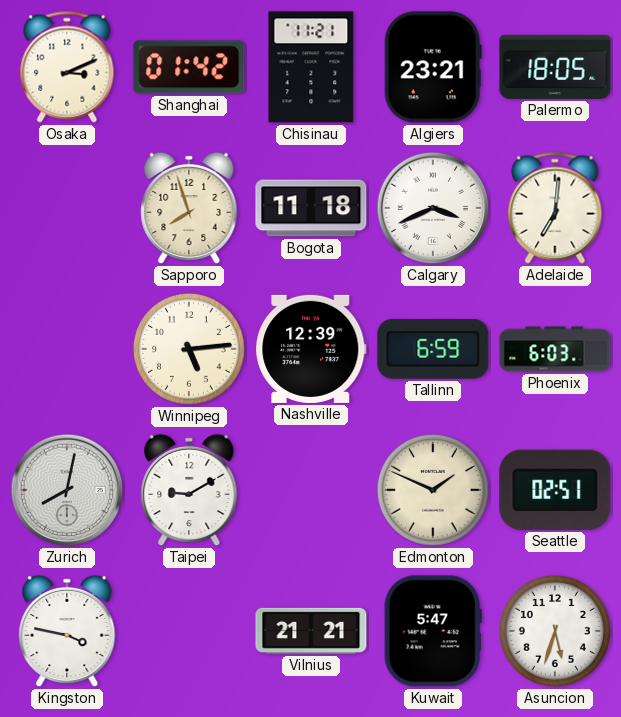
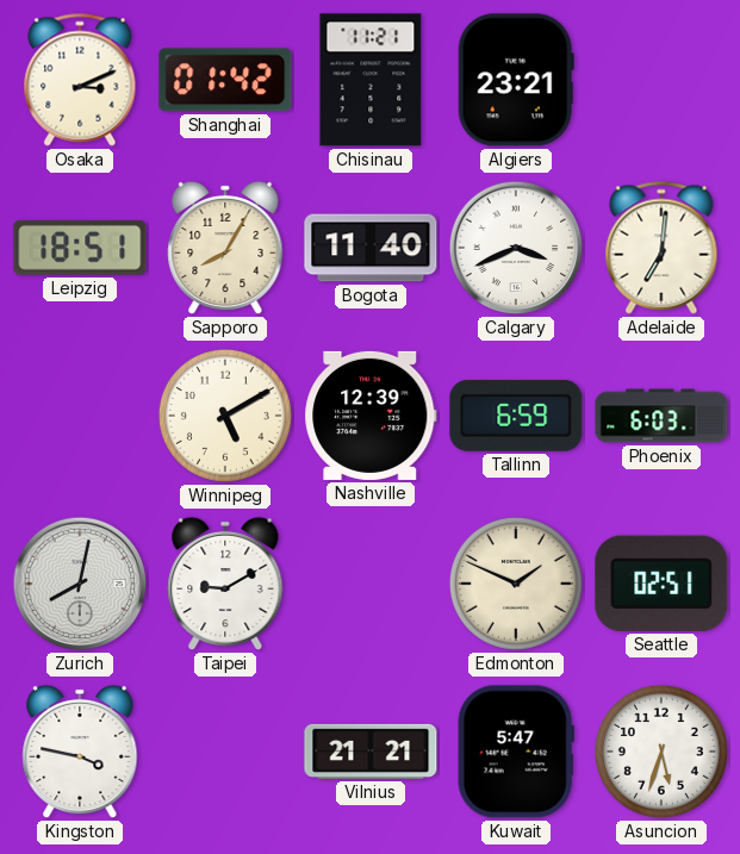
Palermo: 18:05 -> none
Leipzig: none -> 18:51
Sapporo: 7:57 -> 8:05
Bogota: 11:18 -> 11:40
Winnipeg: 5:14 -> 5:10
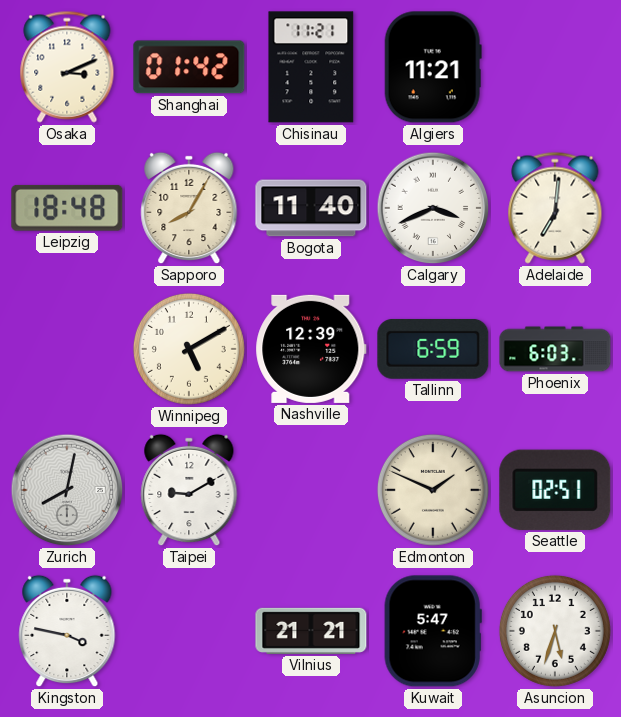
Algiers: 23:21 -> 11:21
Leipzig: 18:51 -> 18:48
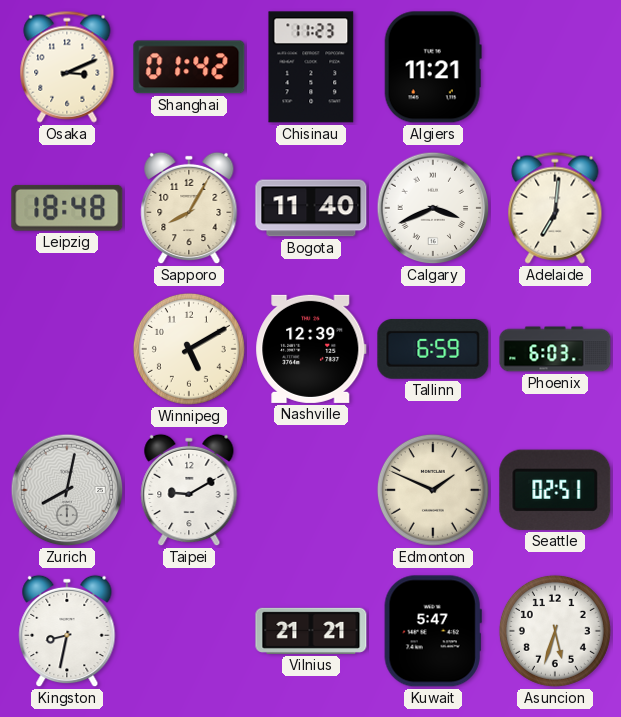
Chisinau: 11:21 -> 11:23
Kingston: 3:47 -> 8:32
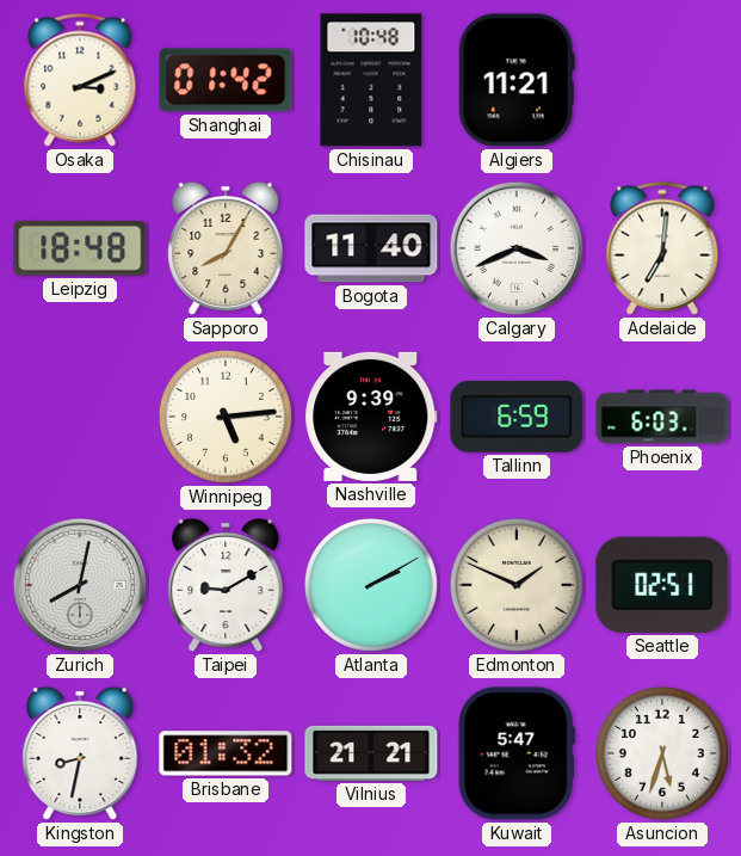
Chisinau: 11:23 -> 10:48
Winnipeg: 5:10 -> 5:14
Nashville: 12:39 -> 9:39
Atlanta: none -> 2:10
Brisbane: none -> 01:32
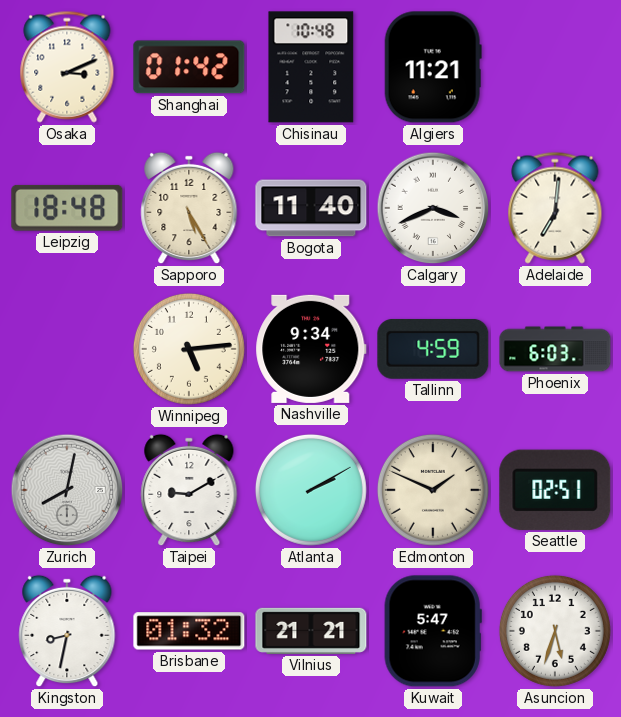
Sapporo: 8:05 -> 5:25
Nashville: 9:39 -> 9:34
Tallinn: 6:59 -> 4:59
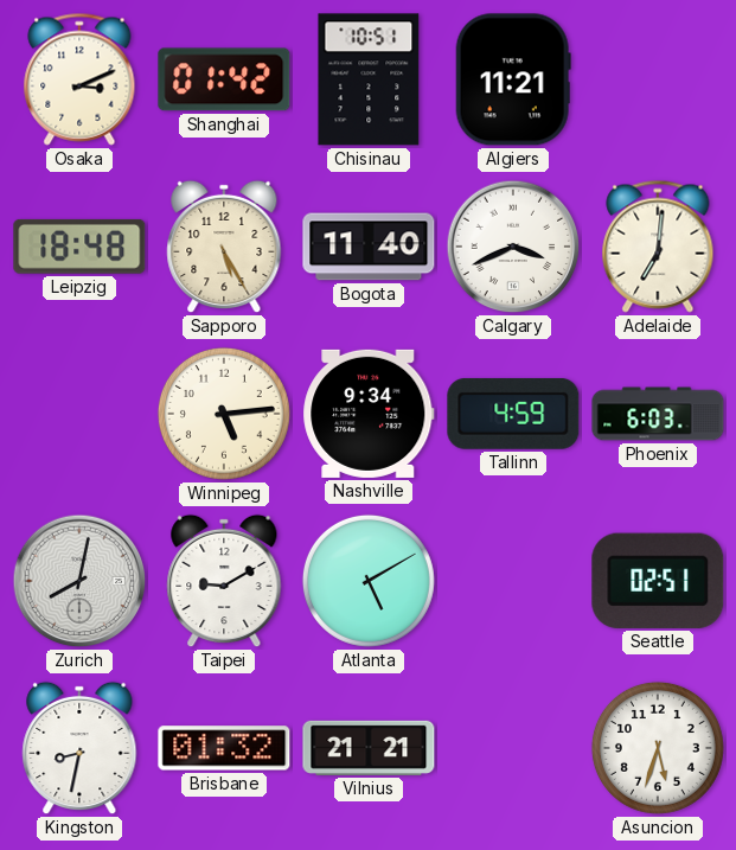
Chisinau: 10:48 -> 10:51
Atlanta: 2:10 -> 5:10
Edmonton: 1:49 -> none
Kuwait: 5:47 -> none
